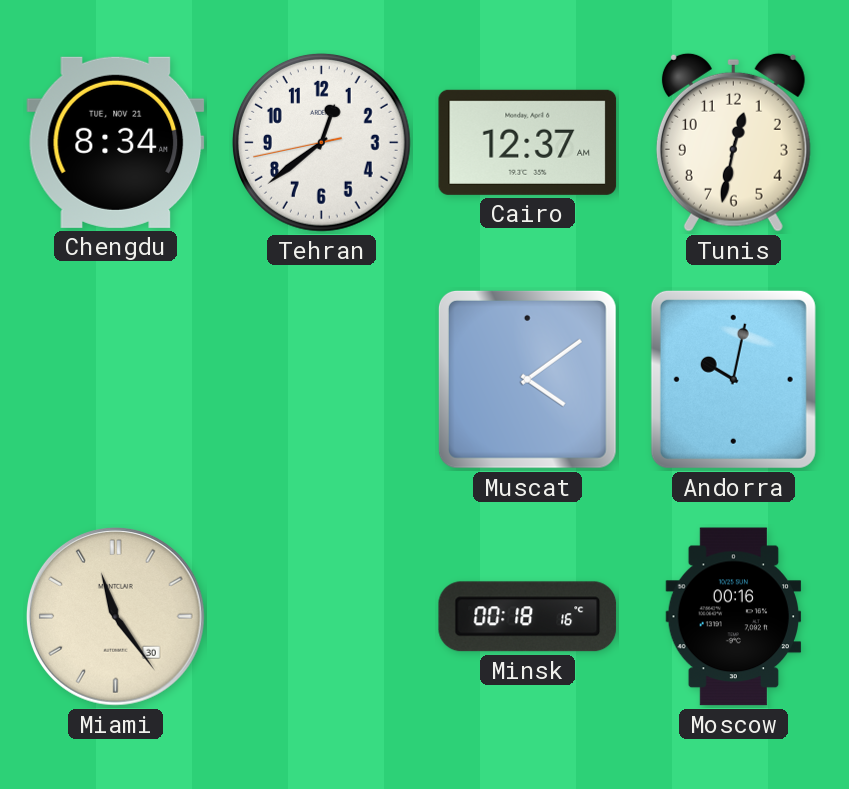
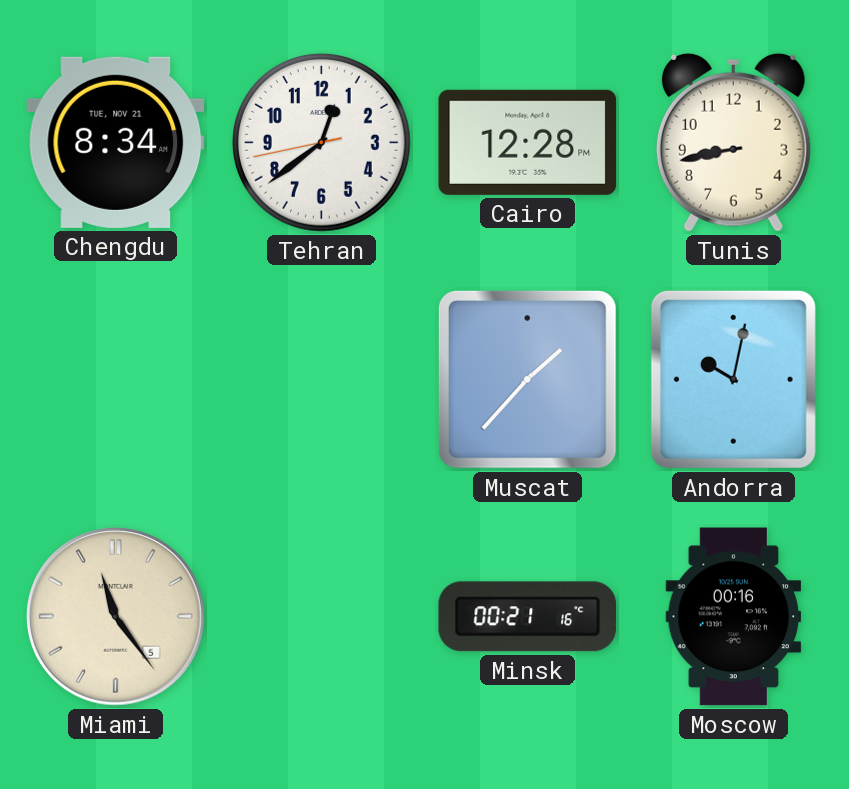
Cairo: 12:37 -> 12:28
Tunis: 12:32 -> 8:43
Muscat: 4:09 -> 1:37
Miami date: 30 -> 5
Minsk: 00:18 -> 00:21
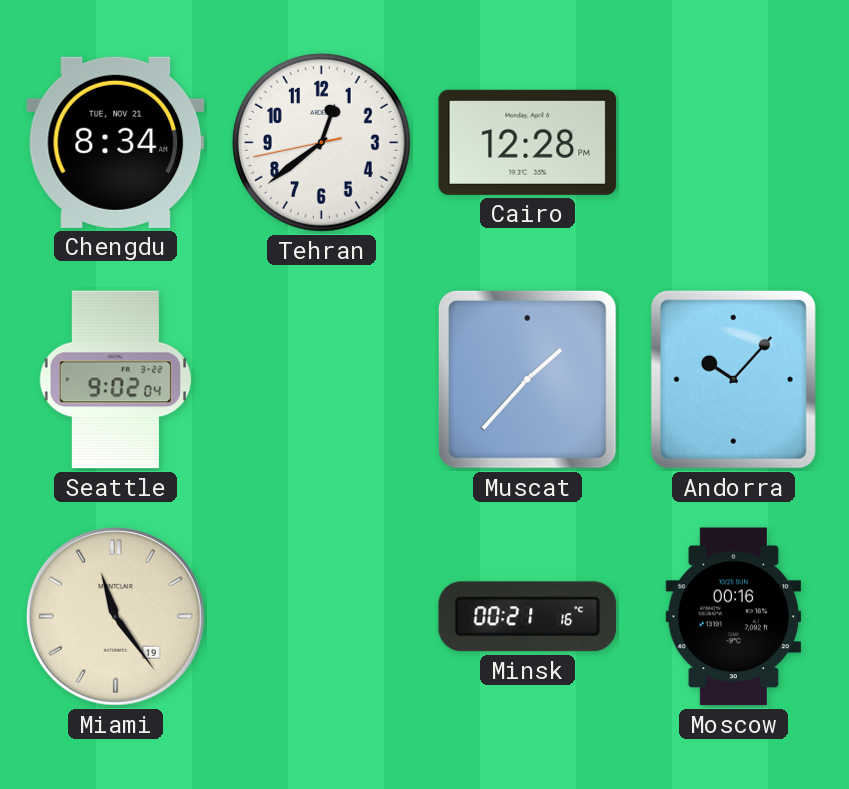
Tunis: 8:43 -> none
Seattle: none -> 9:02
Andorra: 10:02 -> 10:07
Miami date: 5 -> 19
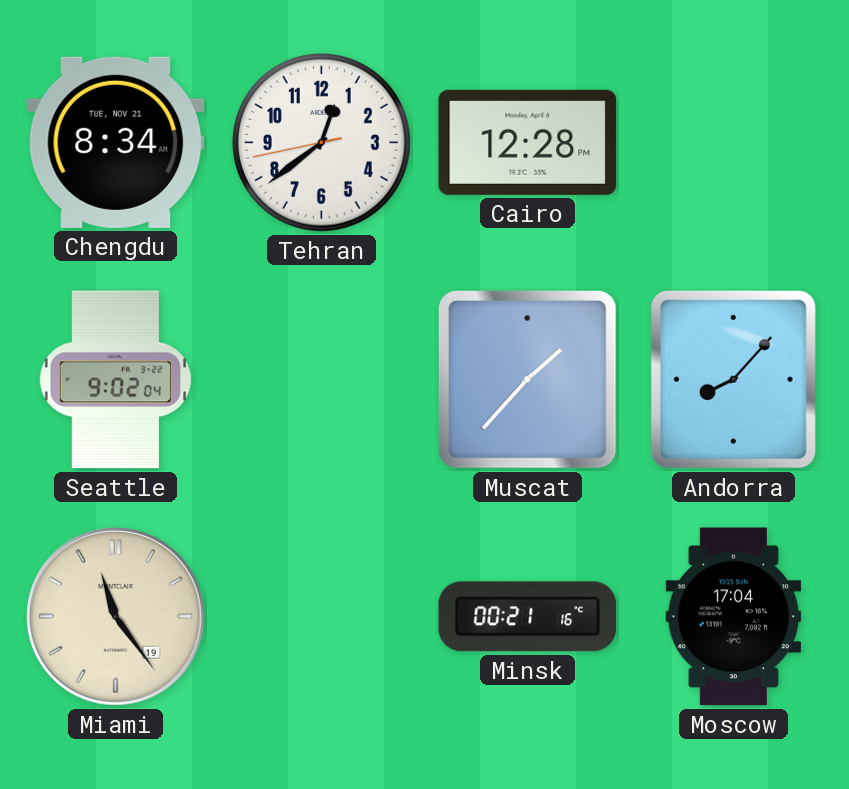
Andorra: 10:07 -> 8:07
Moscow: 00:16 -> 17:04
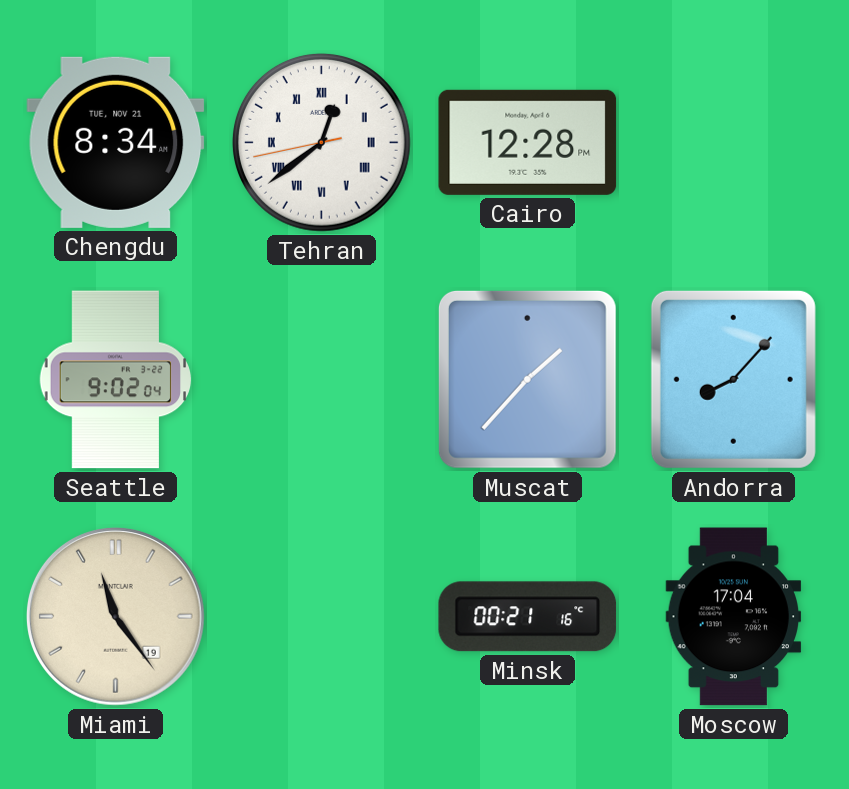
Tehran numerals: Arabic -> Roman
